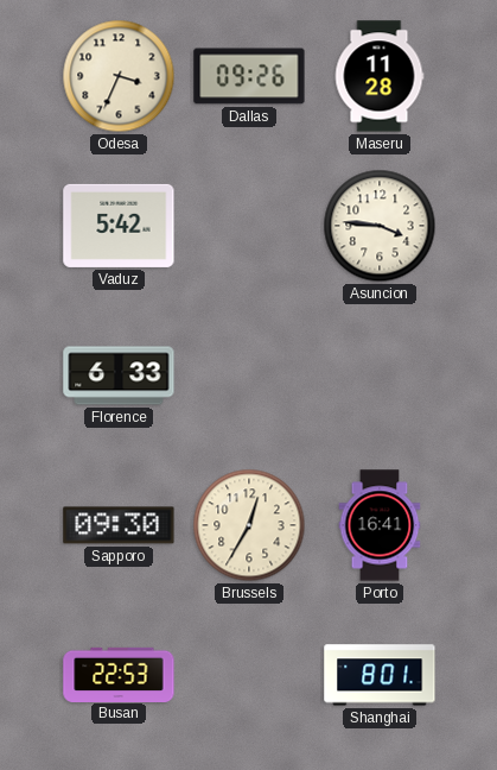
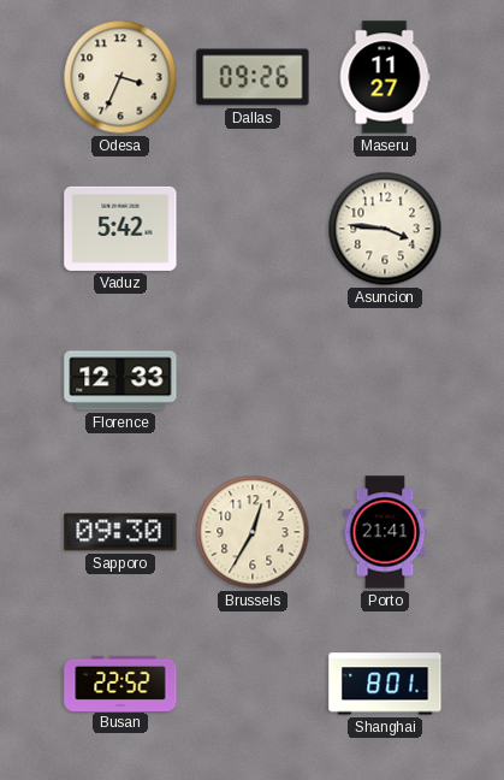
Maseru: 11:28 -> 11:27
Florence: 6:33 -> 12:33
Porto: 16:41 -> 21:41
Busan: 22:53 -> 22:52
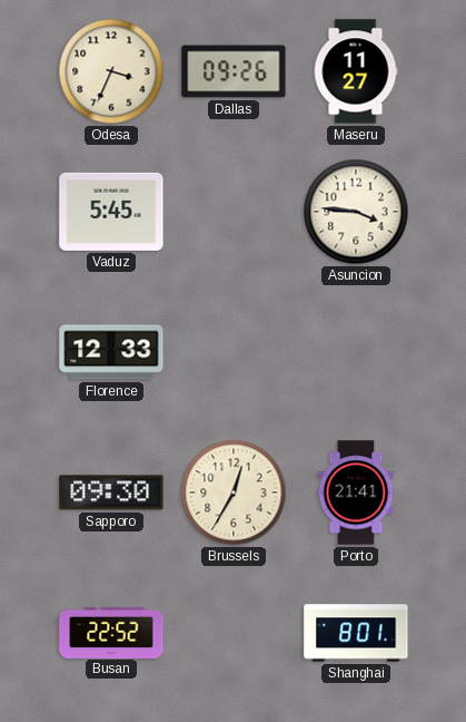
Vaduz: 5:42 -> 5:45
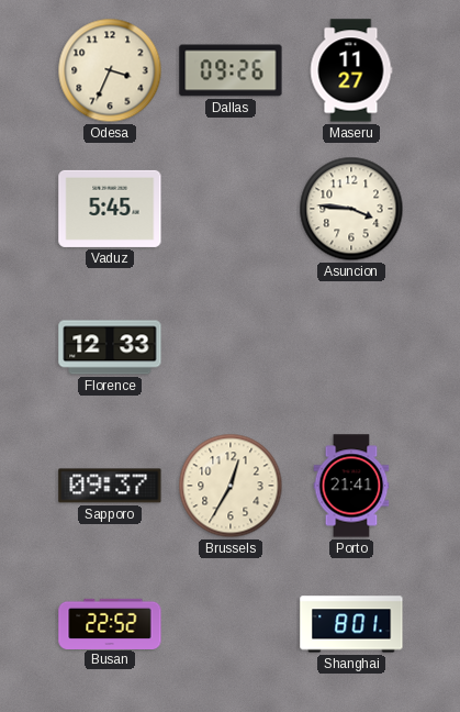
Sapporo: 09:30 -> 09:37
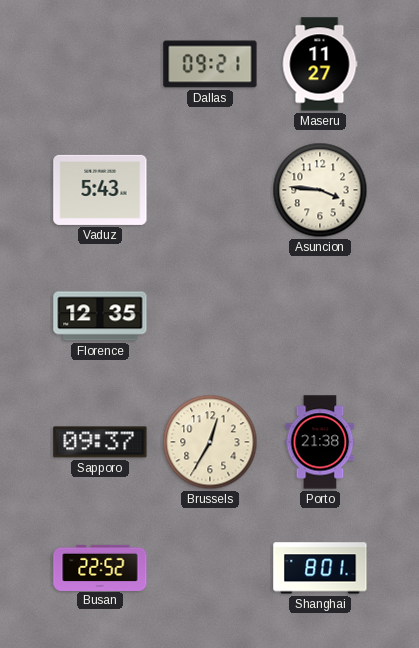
Odesa: 3:34 -> none
Dallas: 09:26 -> 09:21
Vaduz: 5:45 -> 5:43
Florence: 12:33 -> 12:35
Porto: 21:41 -> 21:38
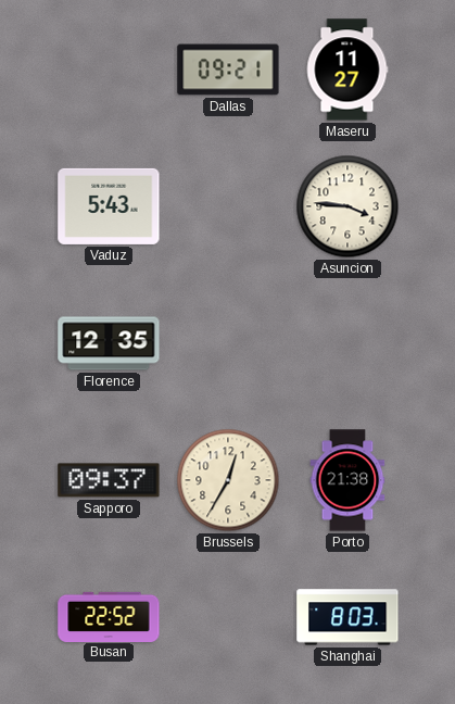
Shanghai: 8:01 -> 8:03
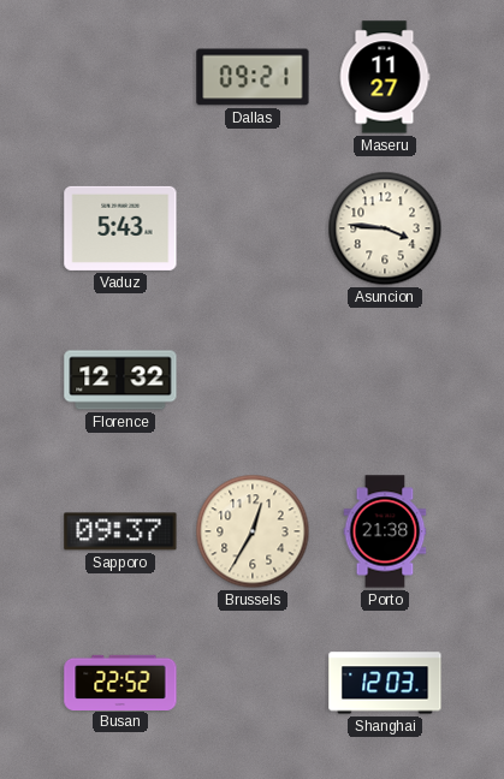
Florence: 12:35 -> 12:32
Shanghai: 8:03 -> 12:03
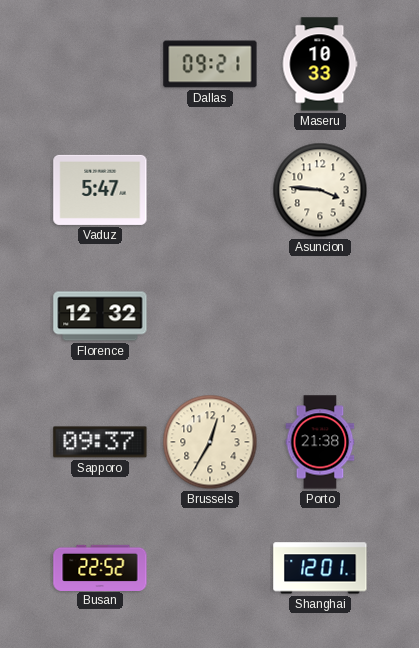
Maseru: 11:27 -> 10:33
Vaduz: 5:43 -> 5:47
Shanghai: 12:03 -> 12:01
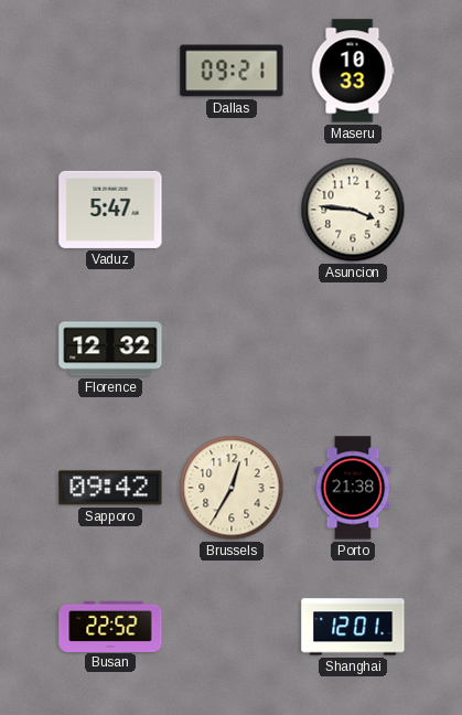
Sapporo: 09:37 -> 09:42
